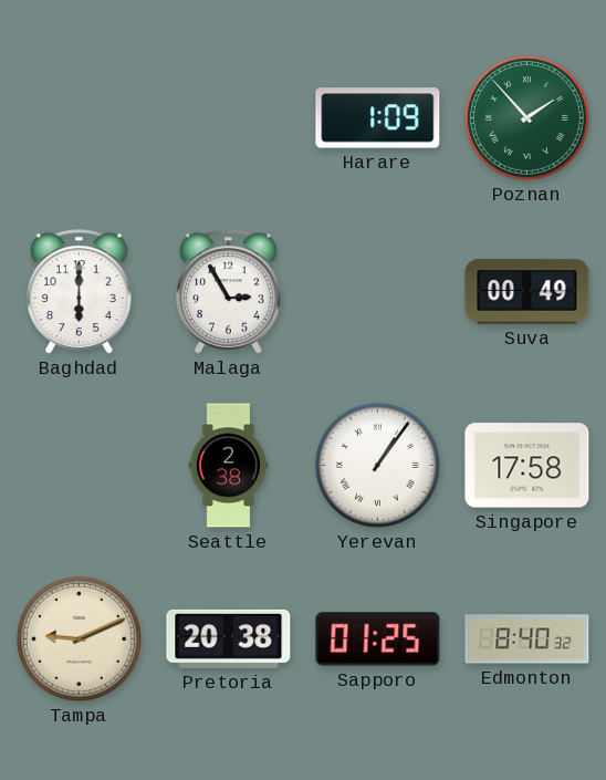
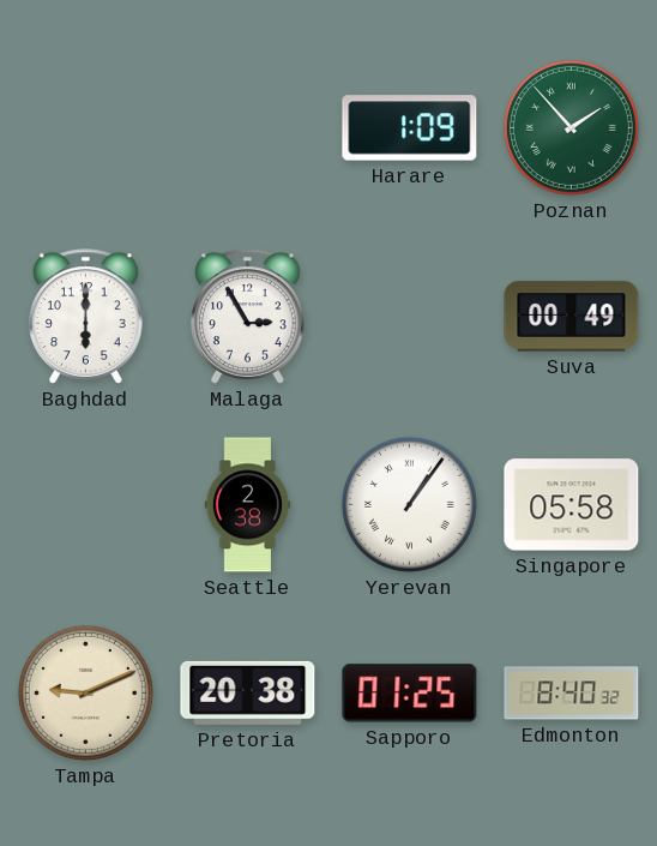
Singapore: 17:58 -> 05:58
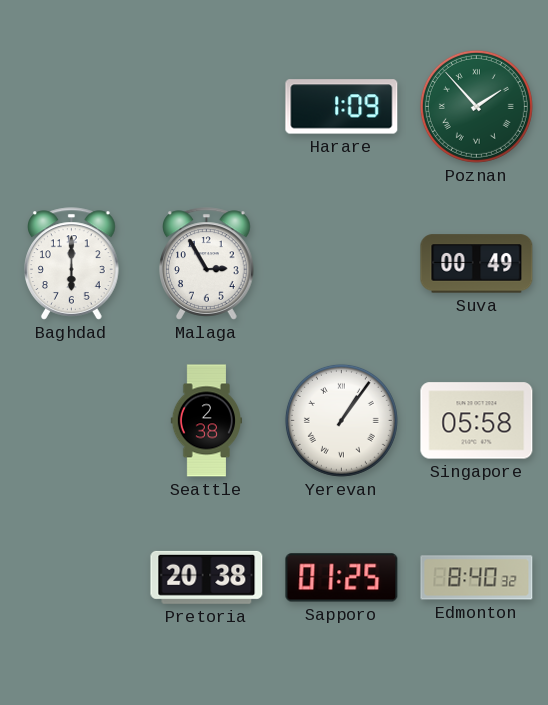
Tampa: 9:11 -> none
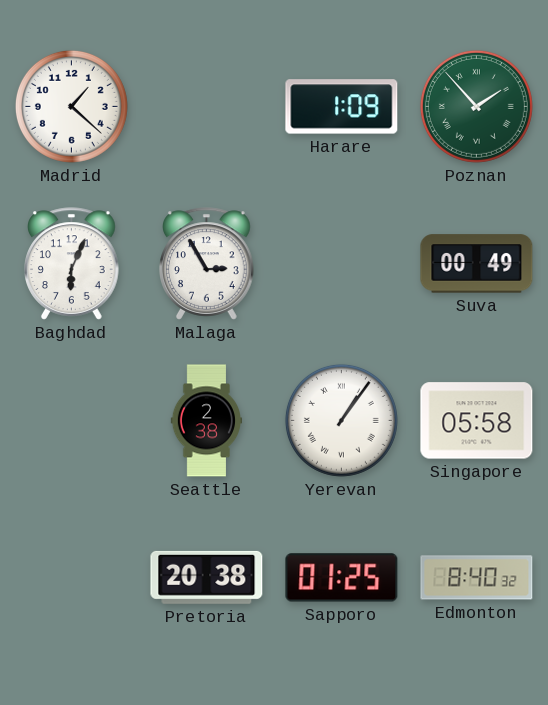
Madrid: none -> 1:22
Baghdad: 6:00 -> 6:04
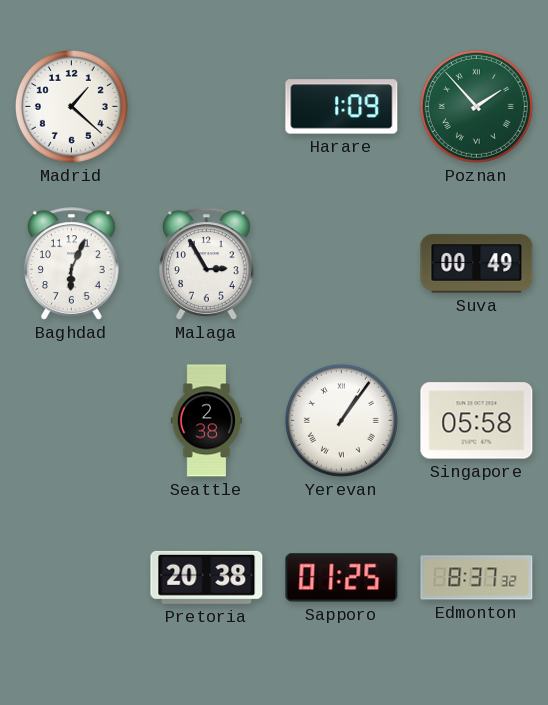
Edmonton: 8:40 -> 8:37
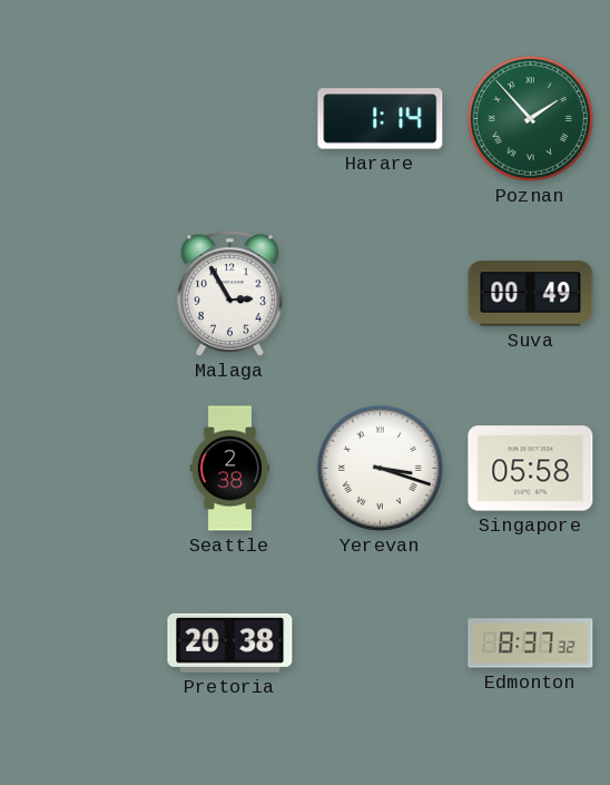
Madrid: 1:22 -> none
Harare: 1:09 -> 1:14
Baghdad: 6:04 -> none
Yerevan: 1:06 -> 3:18
Sapporo: 01:25 -> none
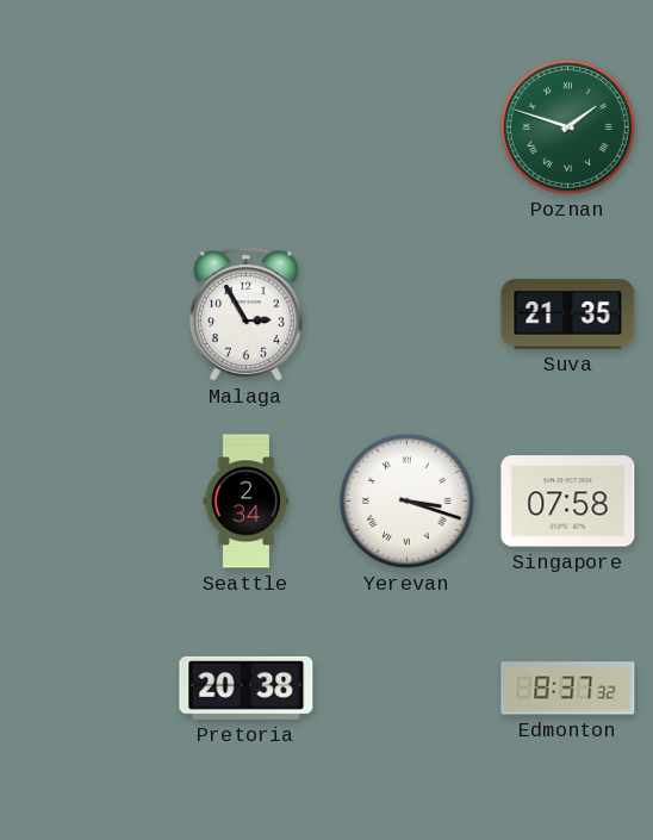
Harare: 1:14 -> none
Poznan: 1:53 -> 1:48
Suva: 00:49 -> 21:35
Seattle: 2:38 -> 2:34
Singapore: 05:58 -> 07:58
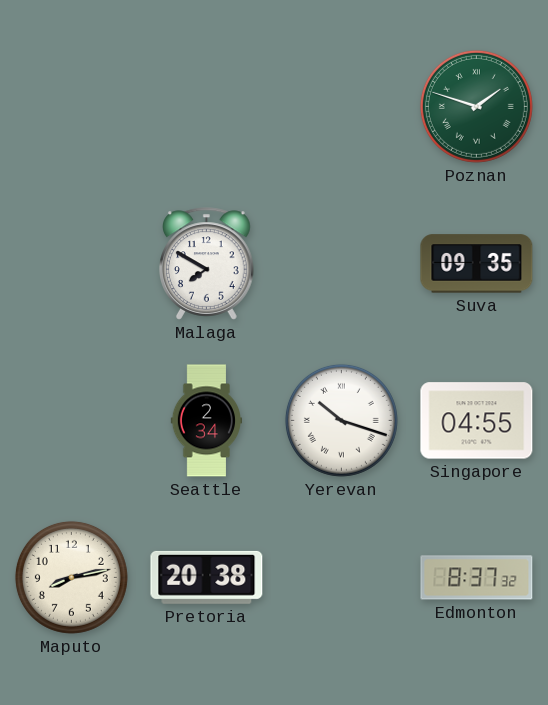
Malaga: 2:55 -> 7:50
Suva: 21:35 -> 09:35
Yerevan: 3:18 -> 10:18
Singapore: 07:58 -> 04:55
Maputo: none -> 8:13
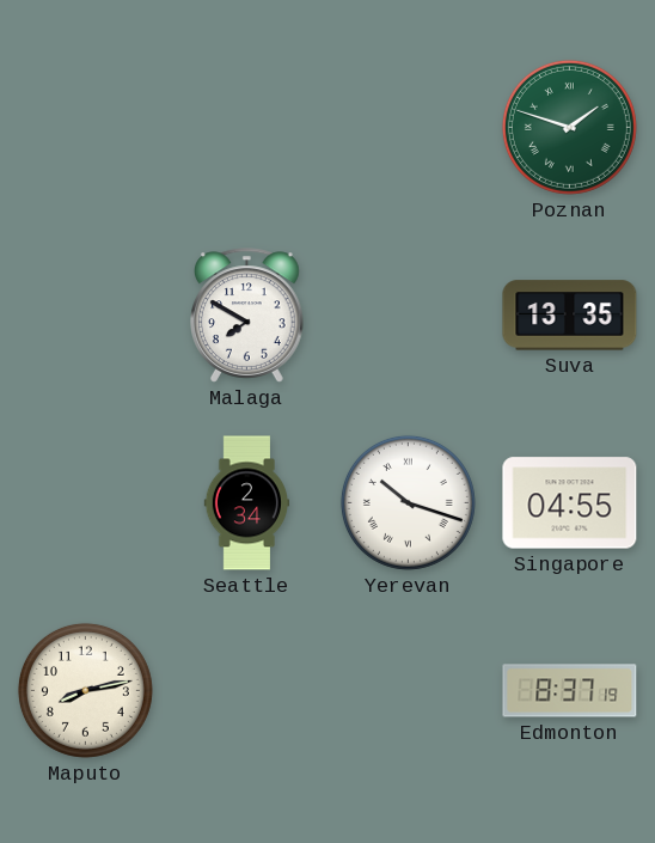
Suva: 09:35 -> 13:35
Pretoria: 20:38 -> none
Edmonton: 8:37:32 -> 8:37:19
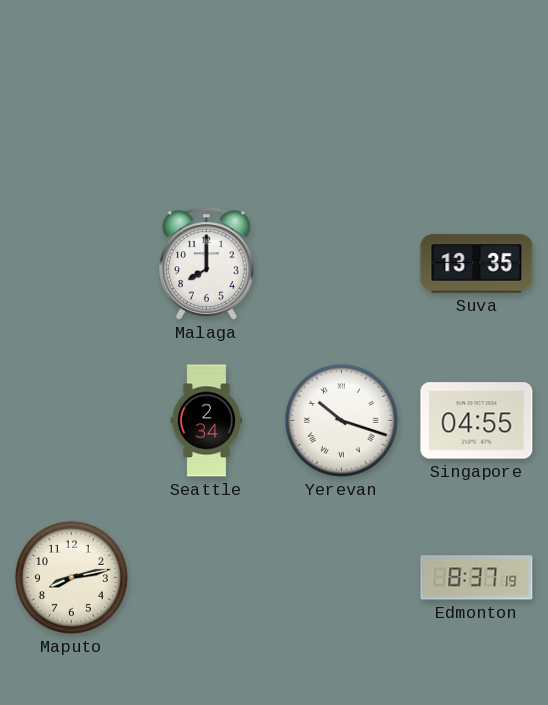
Poznan: 1:48 -> none
Malaga: 7:50 -> 8:00
